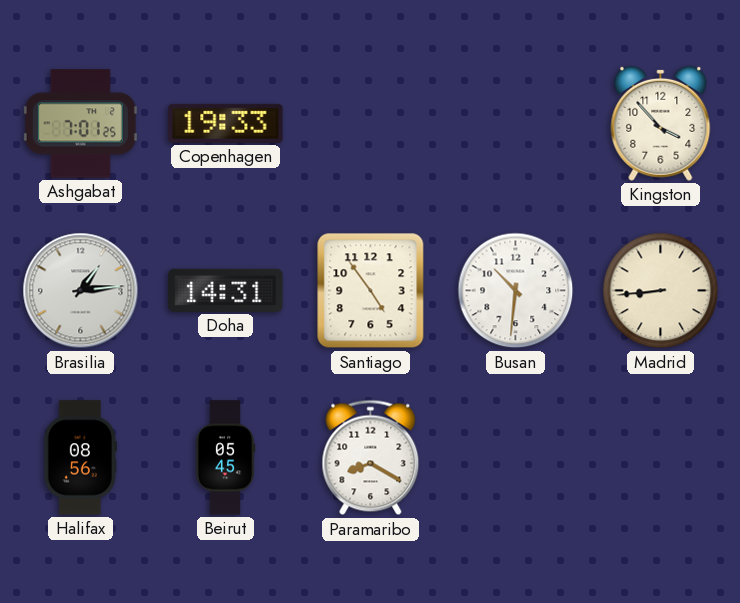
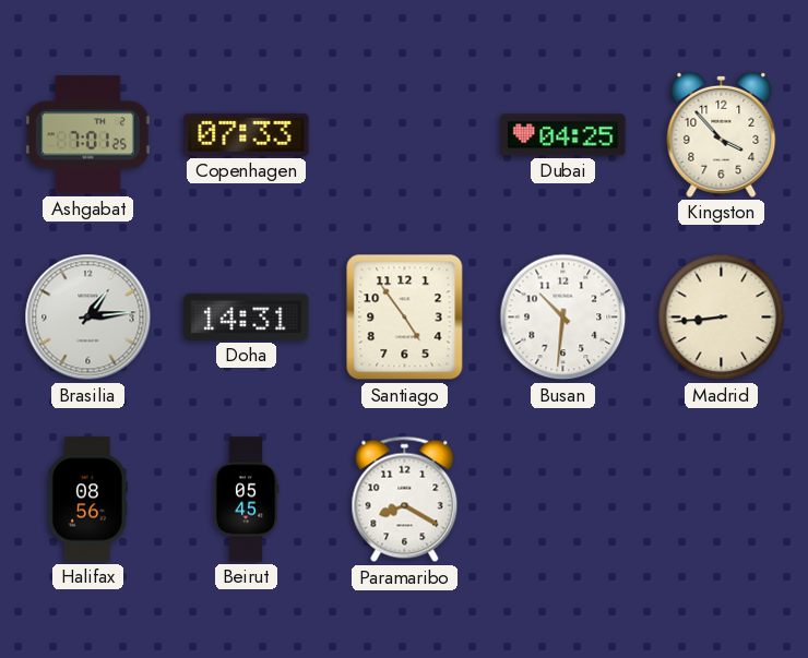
Copenhagen: 19:33 -> 07:33
Dubai: none -> 04:25
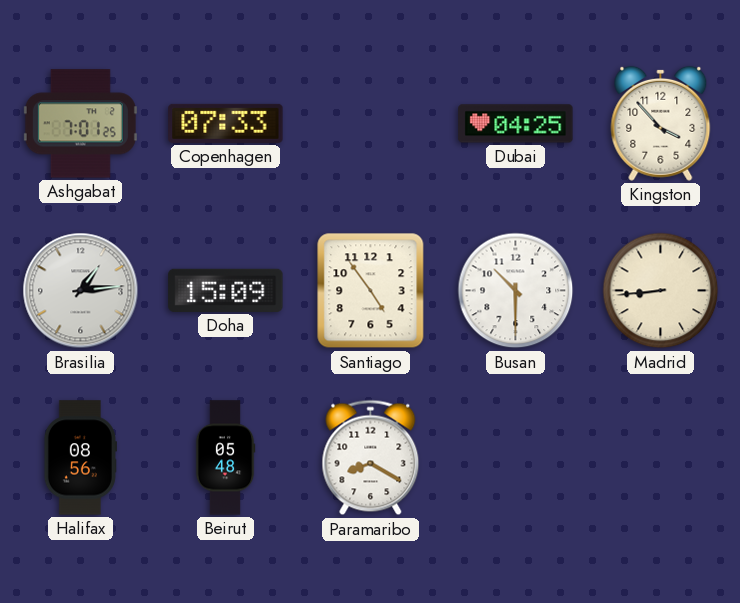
Doha: 14:31 -> 15:09
Busan: 10:31 -> 10:30
Beirut: 05:45 -> 05:48
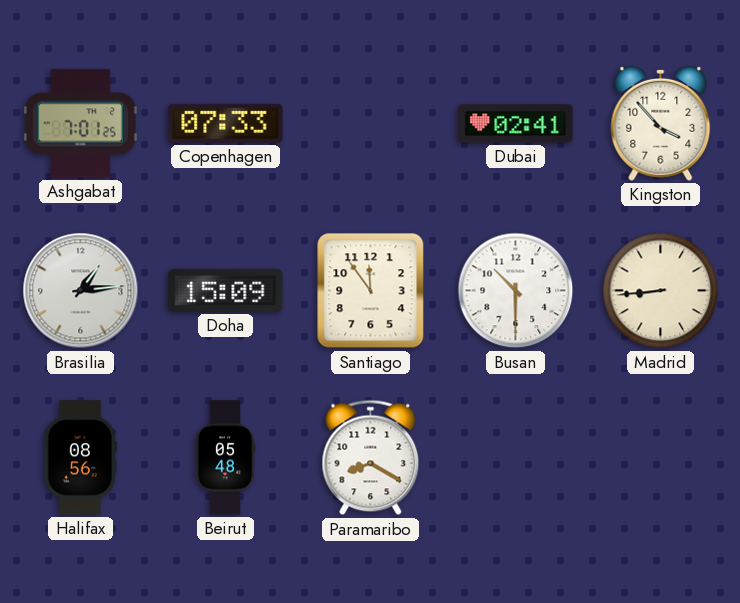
Dubai: 04:25 -> 02:41
Santiago: 4:54 -> 11:54
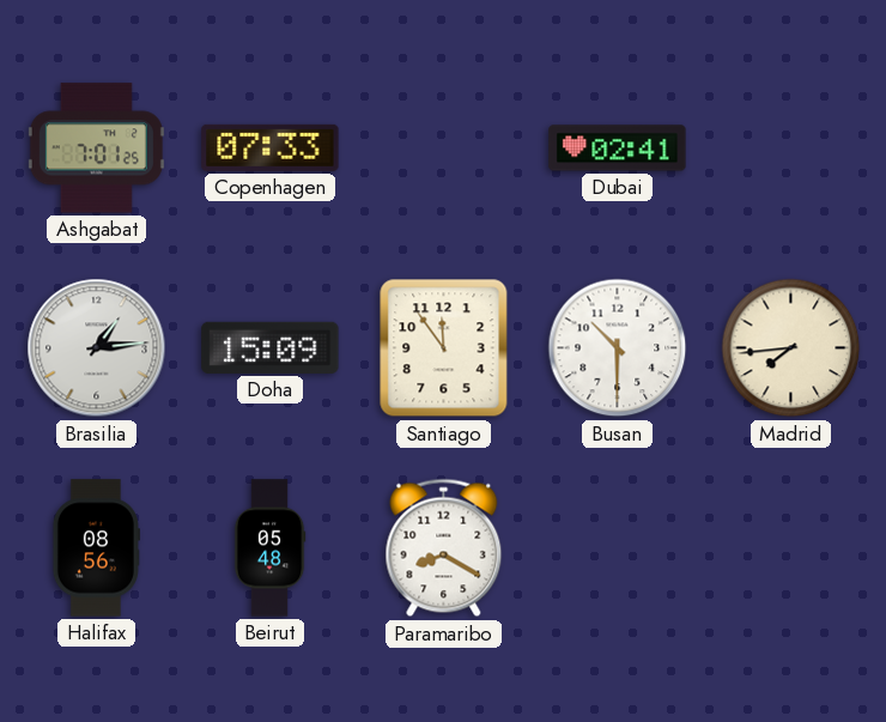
Kingston: 3:53 -> none
Madrid: 8:44 -> 7:44
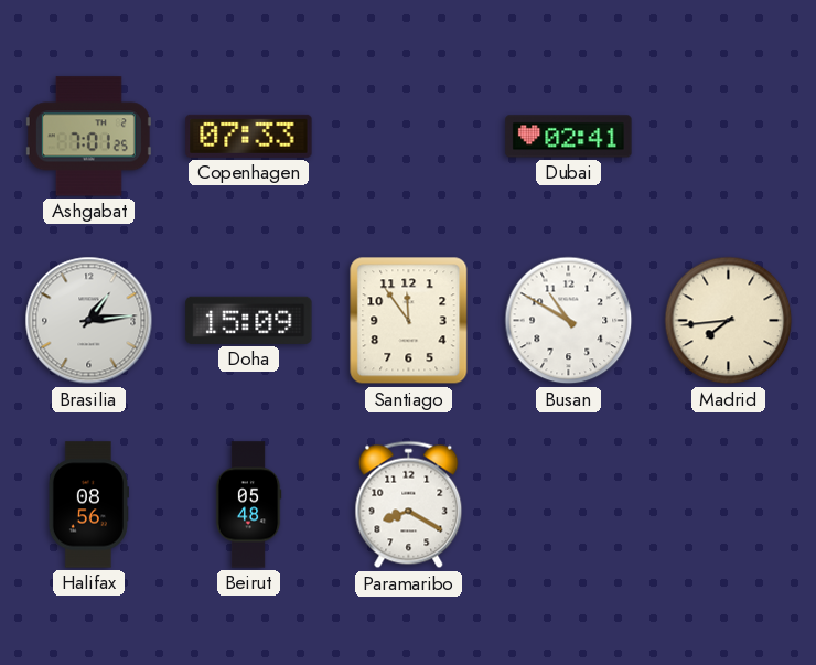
Busan: 10:30 -> 10:50
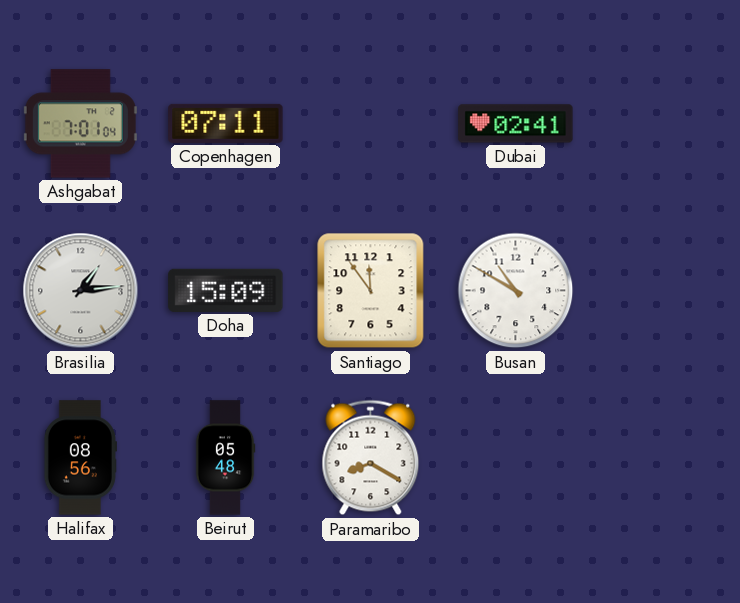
Ashgabat: 7:01:25 -> 7:01:04
Copenhagen: 07:33 -> 07:11
Madrid: 7:44 -> none
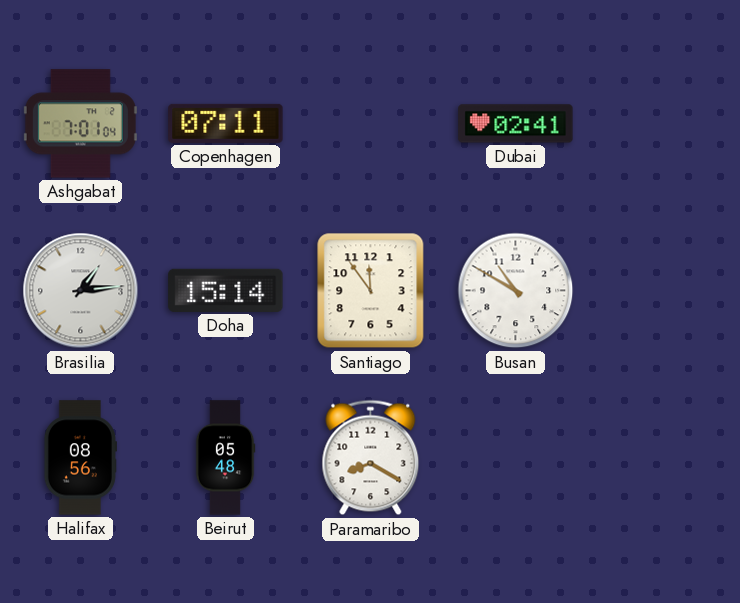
Doha: 15:09 -> 15:14
